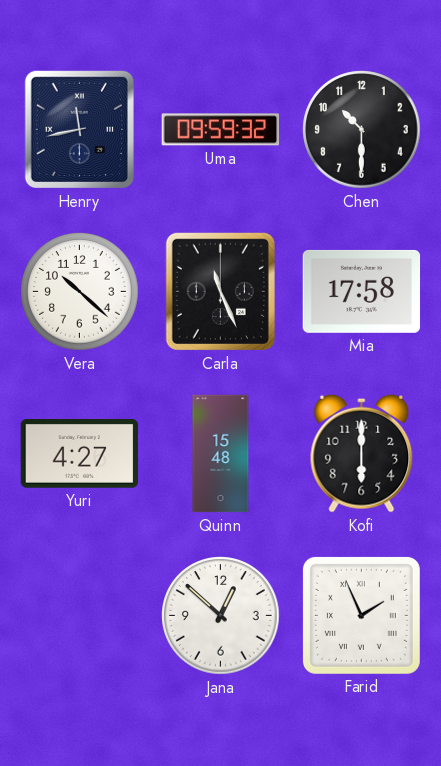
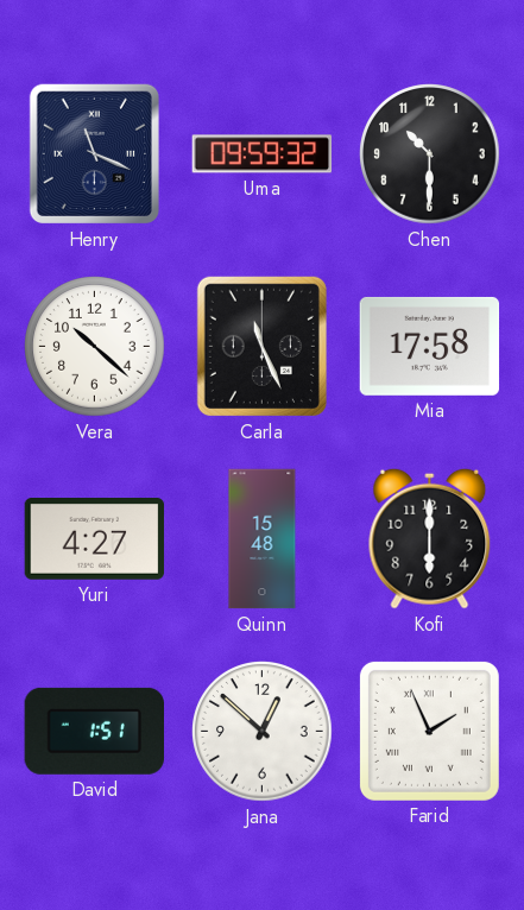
Henry: 11:43 -> 11:19
David: none -> 1:51
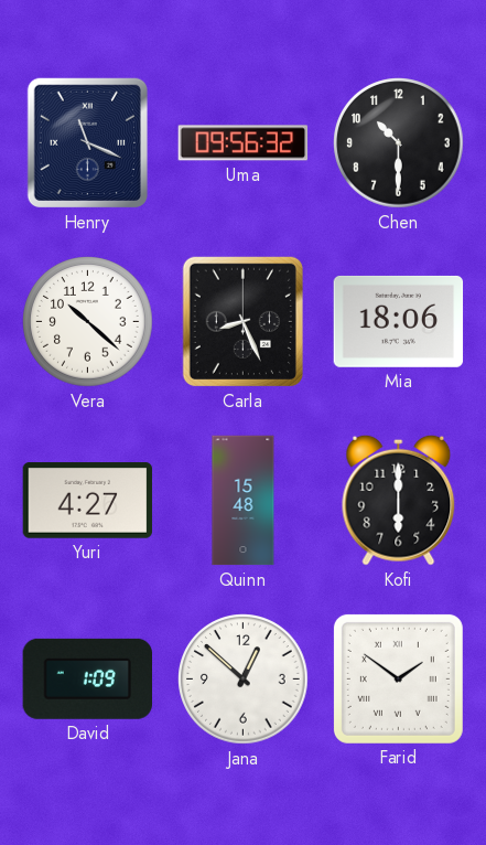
Uma: 09:59 -> 09:56
Carla: 11:26 -> 8:26
Mia: 17:58 -> 18:06
David: 1:51 -> 1:09
Farid: 1:56 -> 1:51
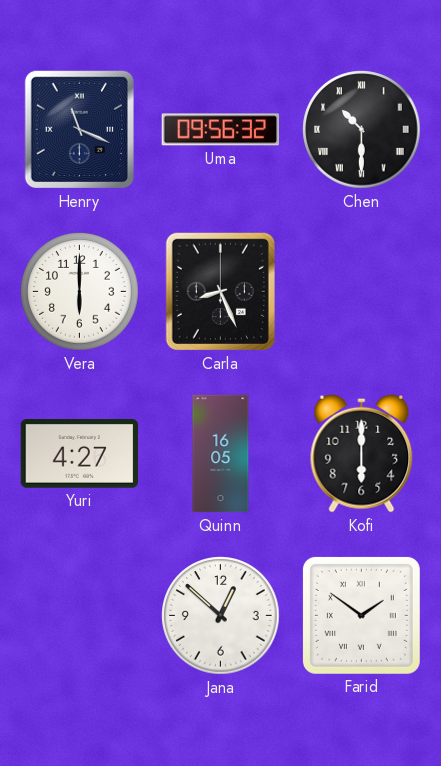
Chen numerals: Arabic -> Roman
Vera: 10:22 -> 6:00
Mia: 18:06 -> none
Quinn: 15:48 -> 16:05
David: 1:09 -> none
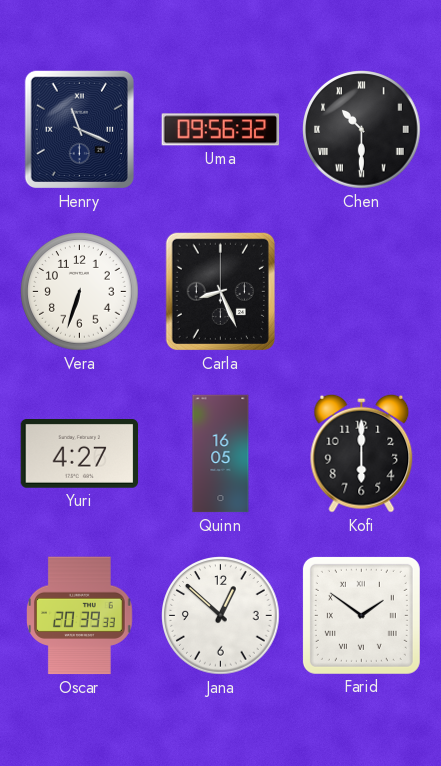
Vera: 6:00 -> 6:33
Oscar: none -> 20:39
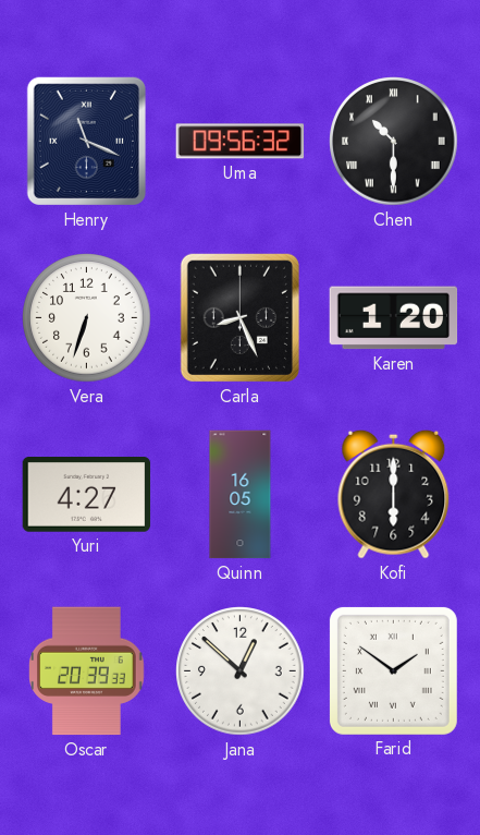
Karen: none -> 1:20
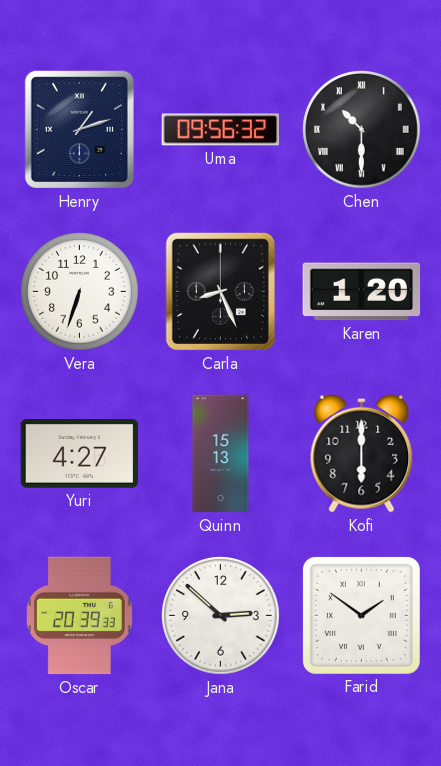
Henry: 11:19 -> 1:12
Quinn: 16:05 -> 15:13
Jana: 12:52 -> 2:52
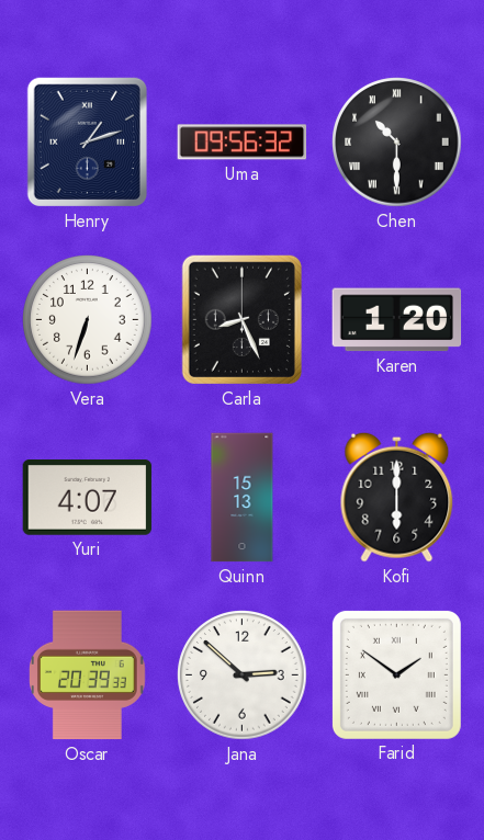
Yuri: 4:27 -> 4:07
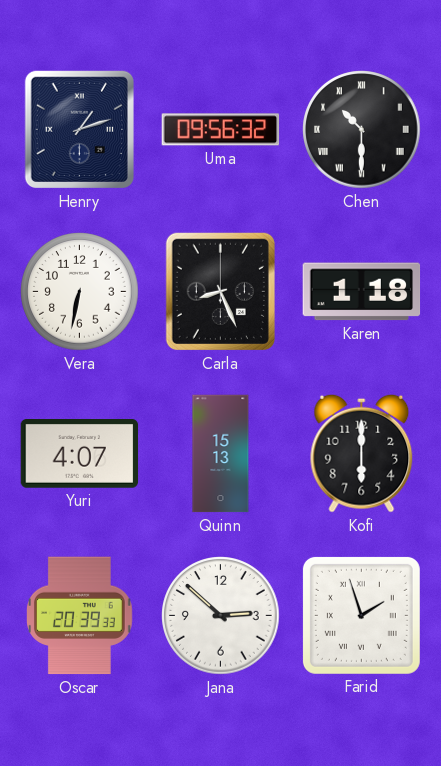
Vera: 6:33 -> 6:32
Karen: 1:20 -> 1:18
Farid: 1:51 -> 1:57
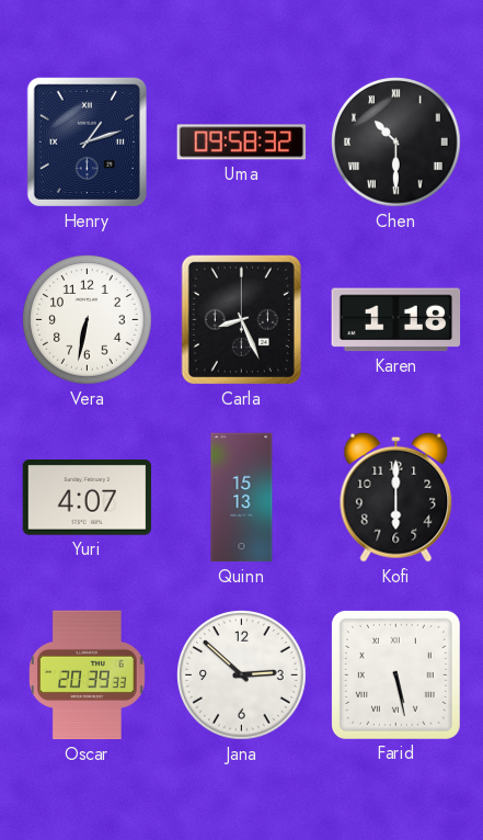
Uma: 09:56 -> 09:58
Farid: 1:57 -> 5:28
